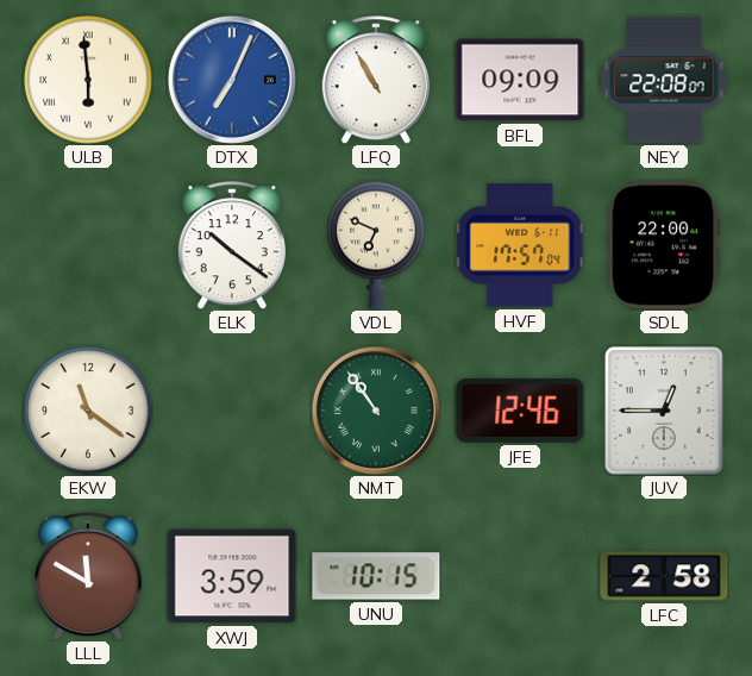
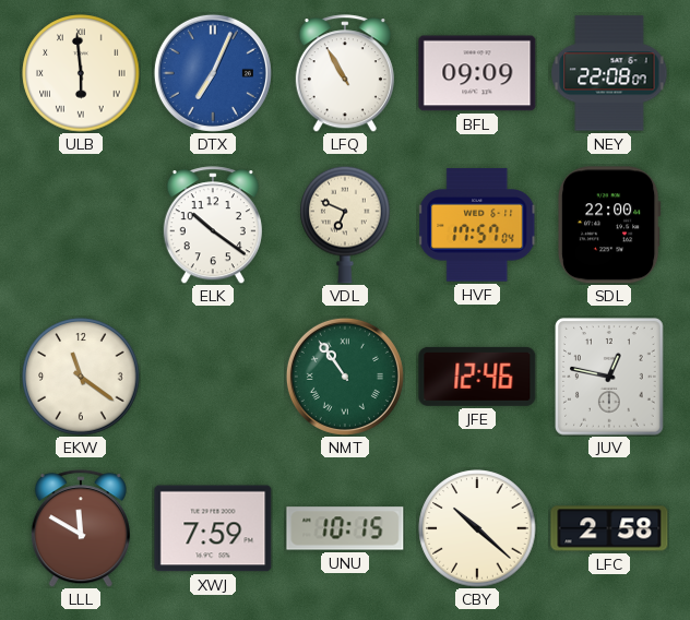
JUV: 12:45 -> 12:47
XWJ: 3:59 -> 7:59
CBY: none -> 10:22
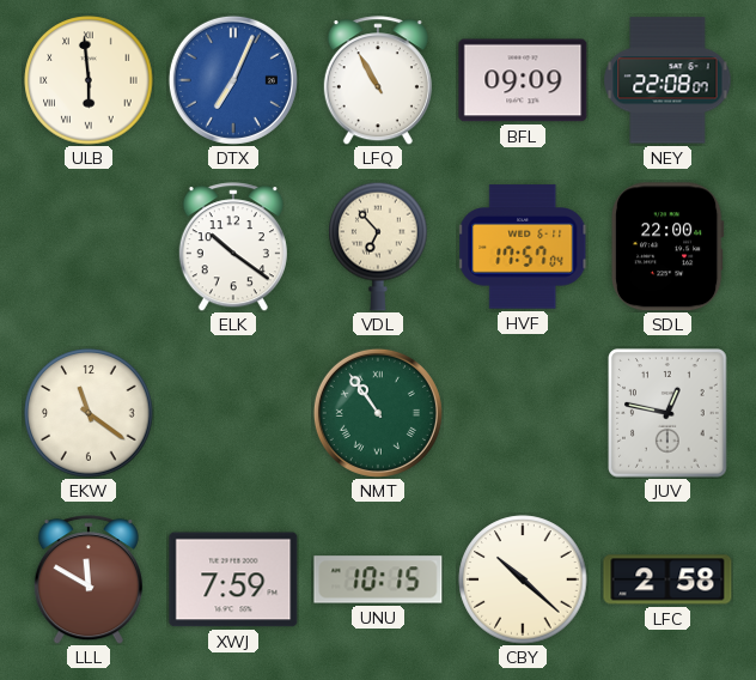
VDL: 6:49 -> 6:53
JFE: 12:46 -> none
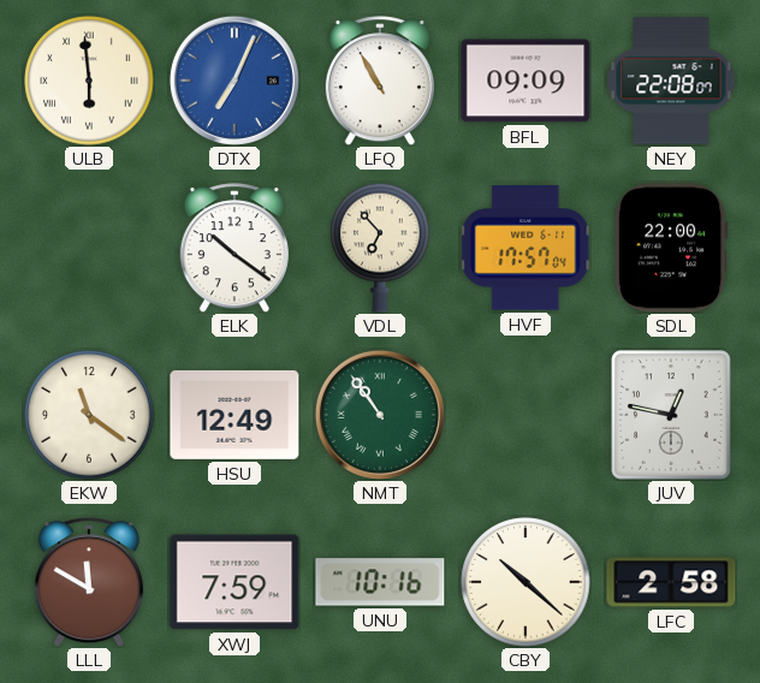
HSU: none -> 12:49
UNU: 10:15 -> 10:16
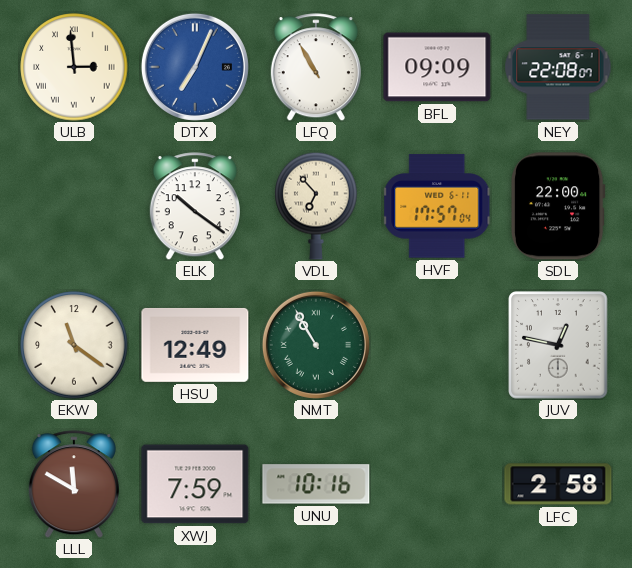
ULB: 5:59 -> 2:59
NMT: 10:54 -> 10:55
CBY: 10:22 -> none
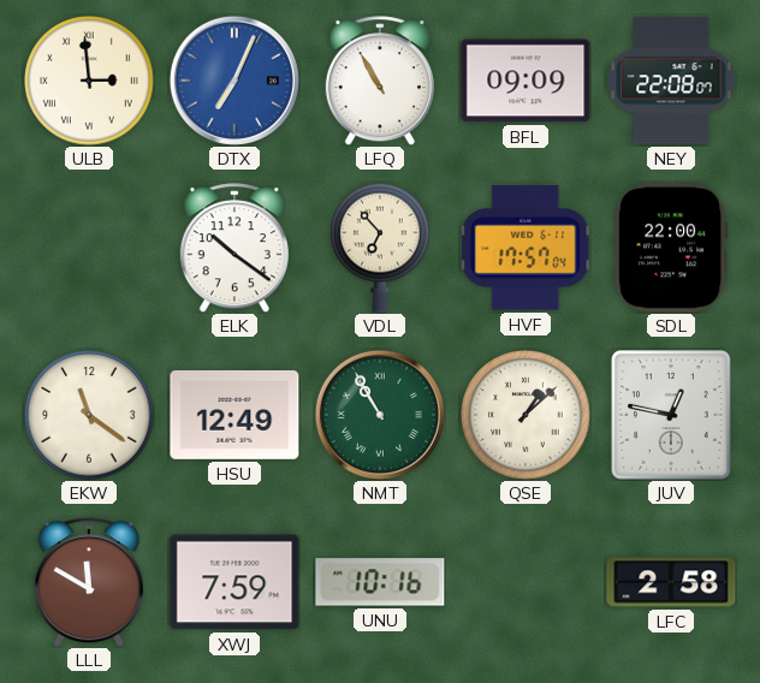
QSE: none -> 1:08
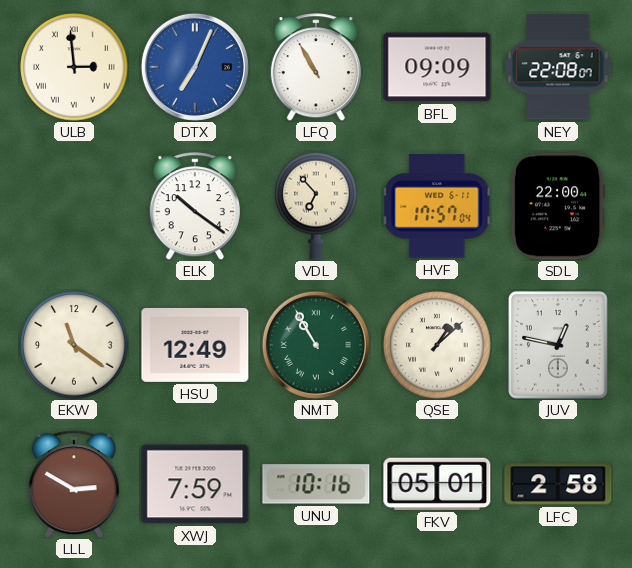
LLL: 11:50 -> 2:50
FKV: none -> 05:01
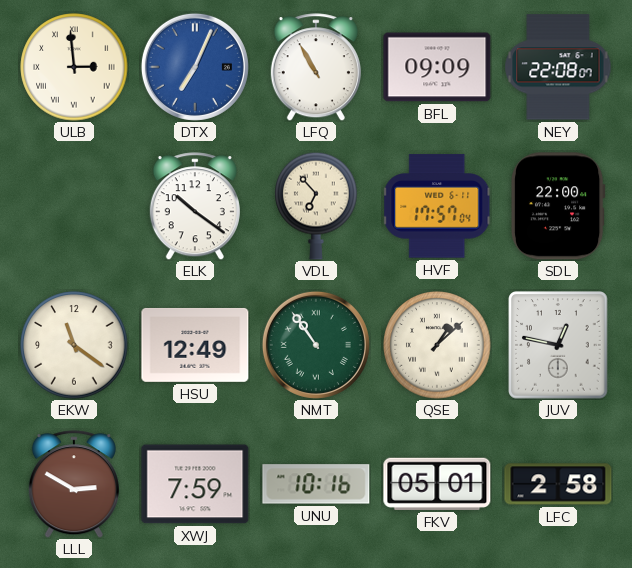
NMT: 10:55 -> 10:54
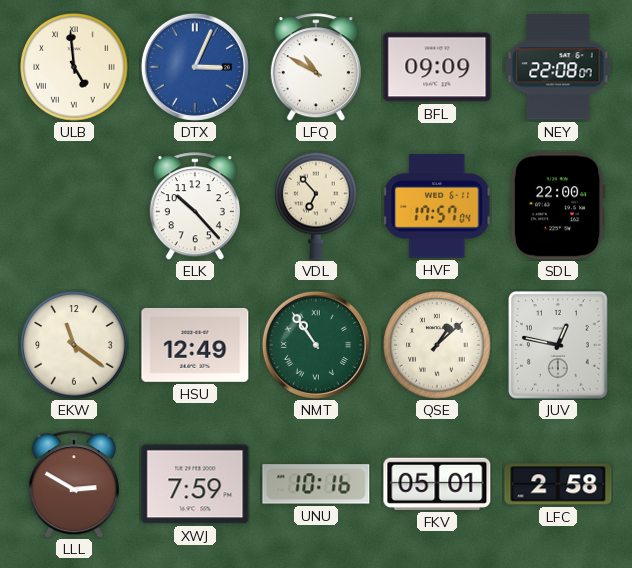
ULB: 2:59 -> 4:59
DTX: 7:04 -> 3:04
LFQ: 10:55 -> 10:50
ELK: 10:21 -> 10:23
